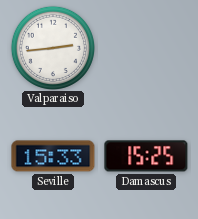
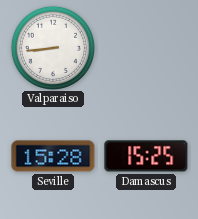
Valparaiso: 2:44 -> 8:44
Seville: 15:33 -> 15:28
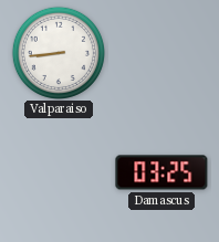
Seville: 15:28 -> none
Damascus: 15:25 -> 03:25
